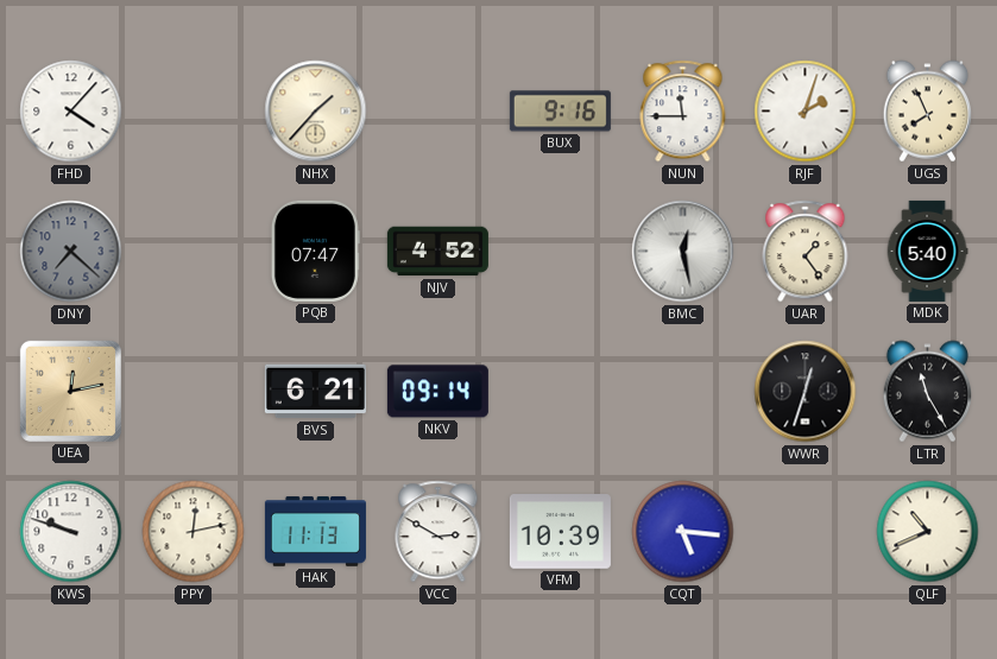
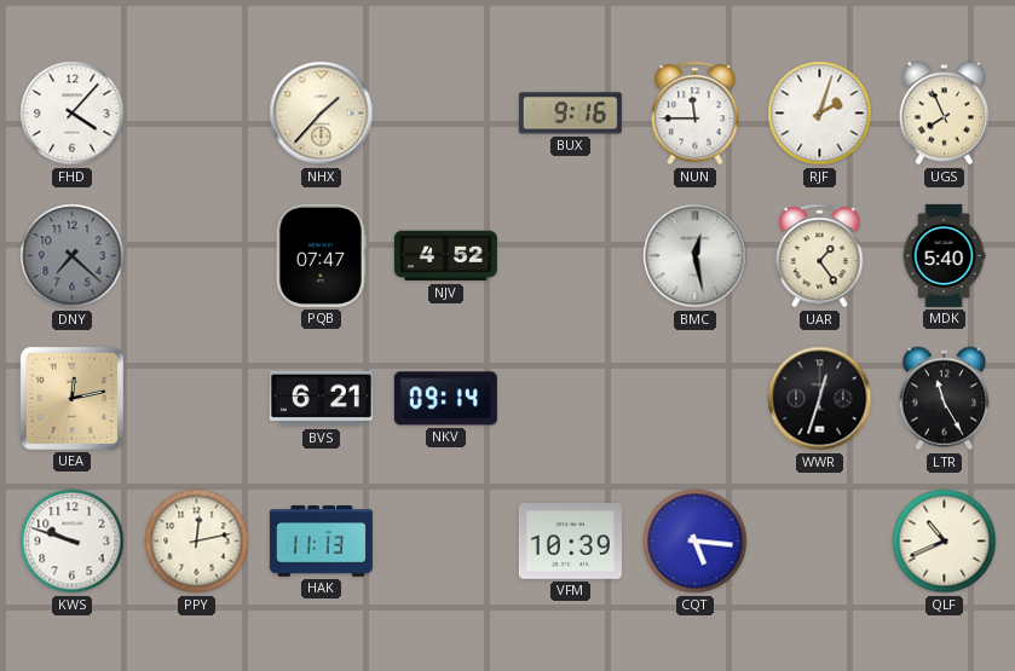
VCC: 2:50 -> none
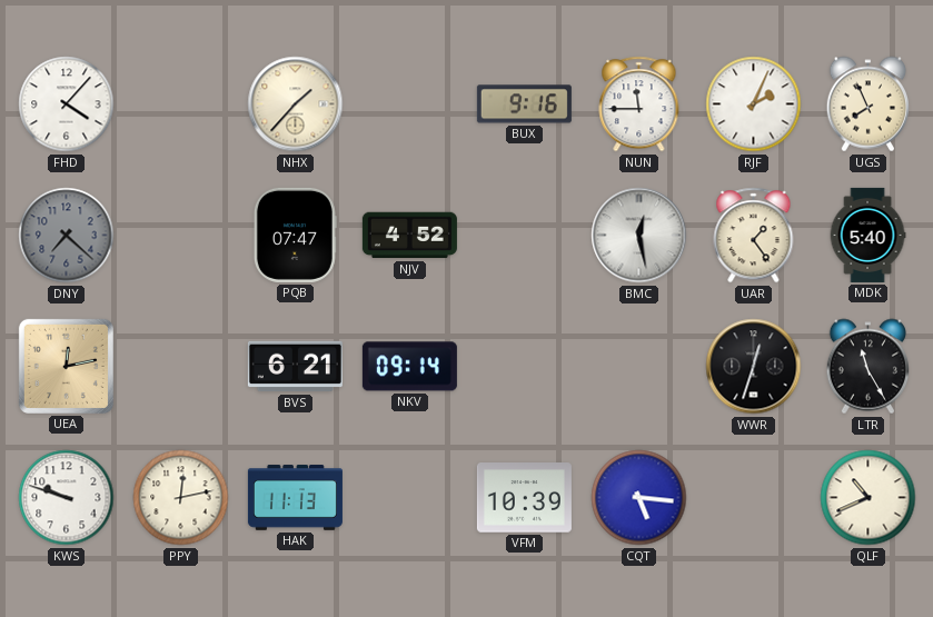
RJF: 2:03 -> 2:04
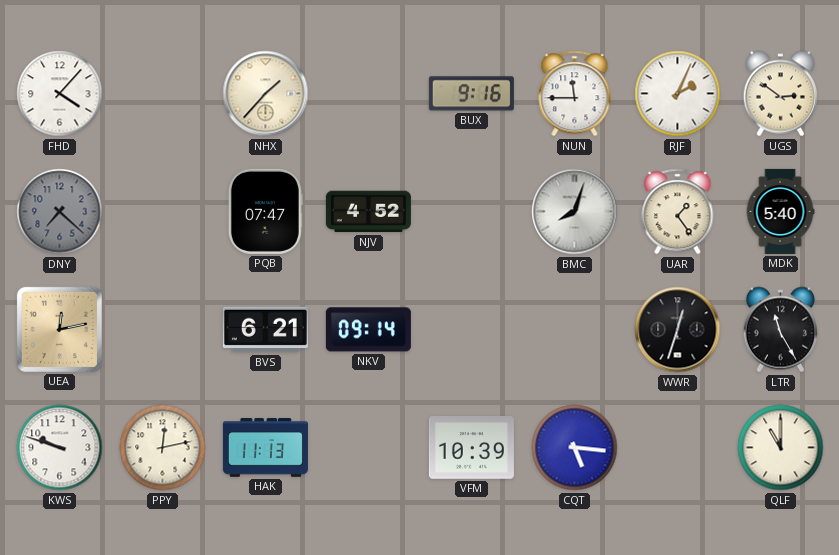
UGS: 7:56 -> 2:51
BMC: 12:28 -> 8:03
QLF: 10:41 -> 11:00
